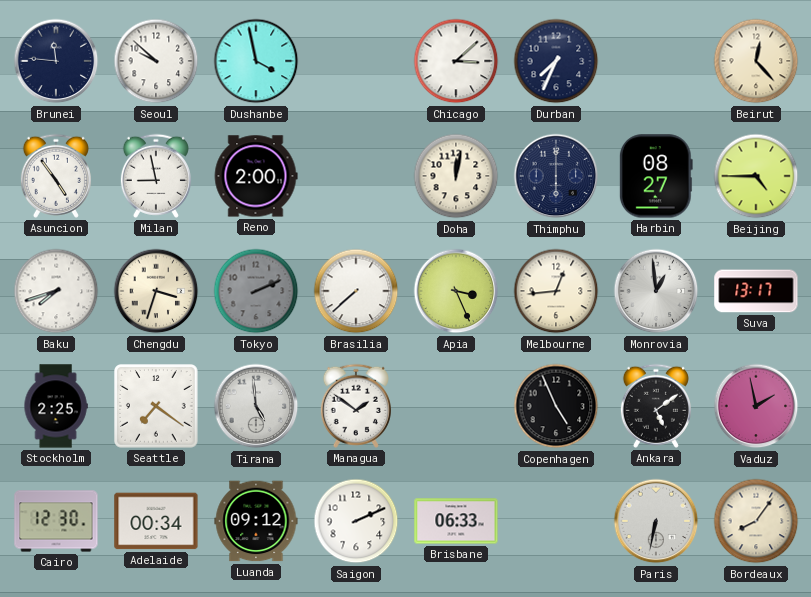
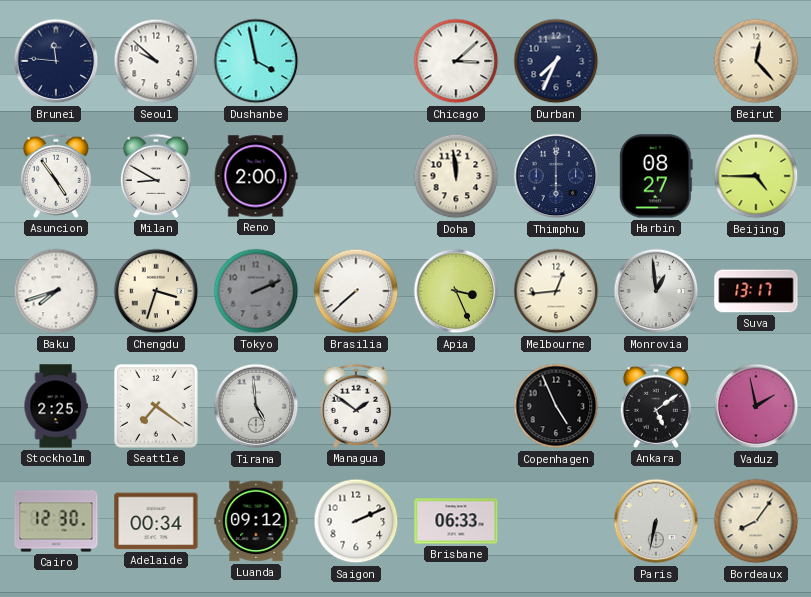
Milan: 8:58 -> 8:50
Doha: 12:02 -> 11:59
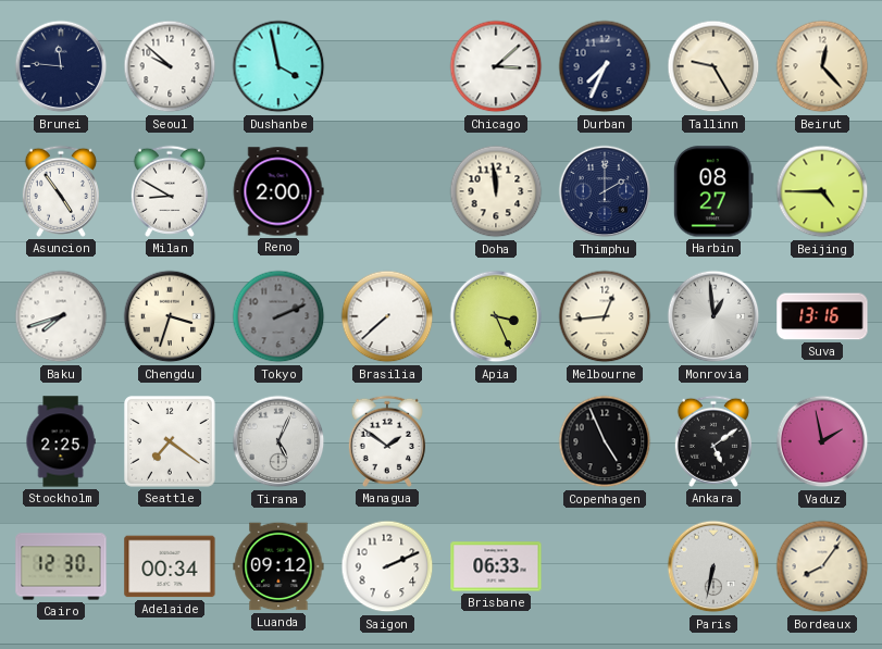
Tallinn: none -> 9:25
Thimphu: 6:00 -> 2:00
Suva: 13:17 -> 13:16
Tirana: 4:59 -> 5:04
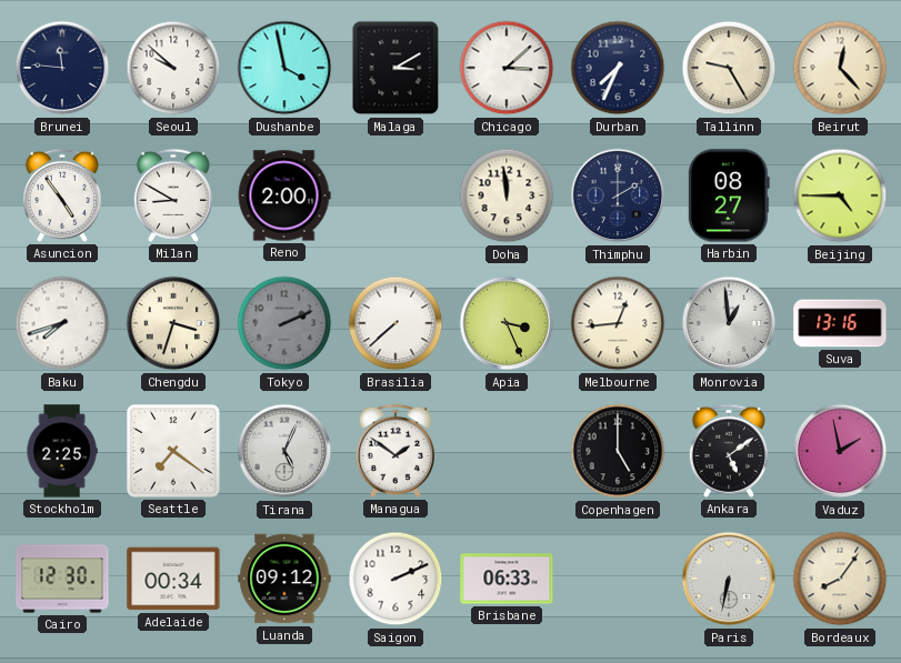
Malaga: none -> 3:10
Copenhagen: 4:56 -> 5:00
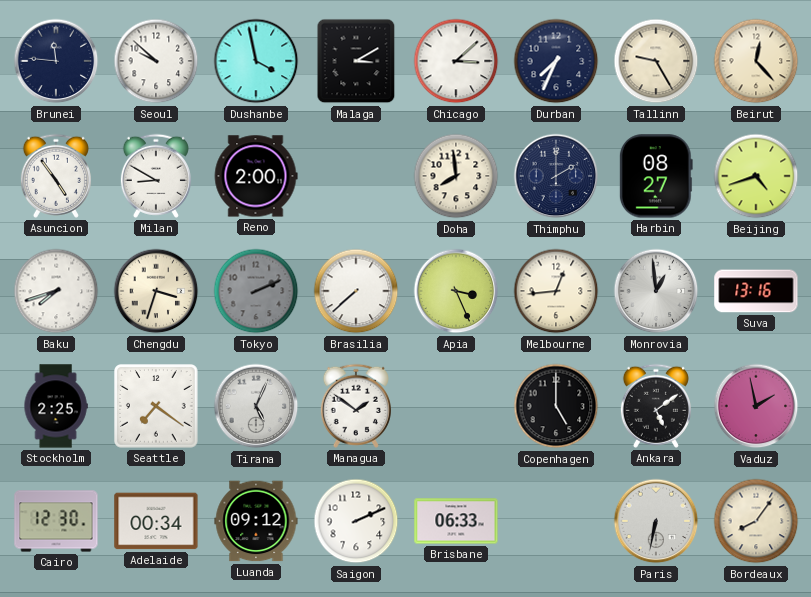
Doha: 11:59 -> 7:59
Beijing: 4:45 -> 4:42
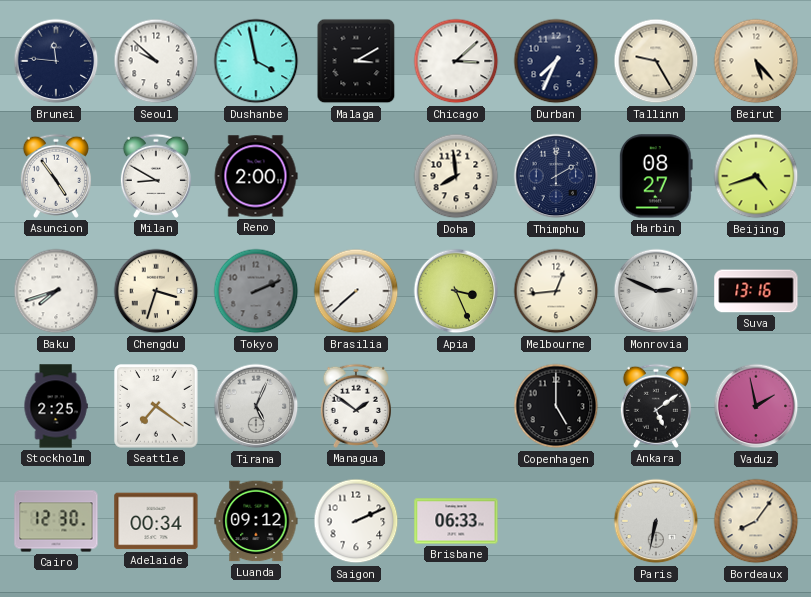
Beirut: 12:23 -> 5:23
Monrovia: 12:59 -> 2:49
